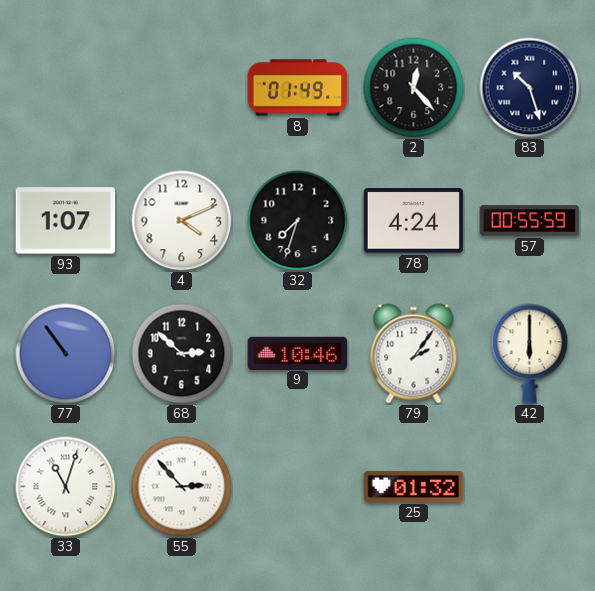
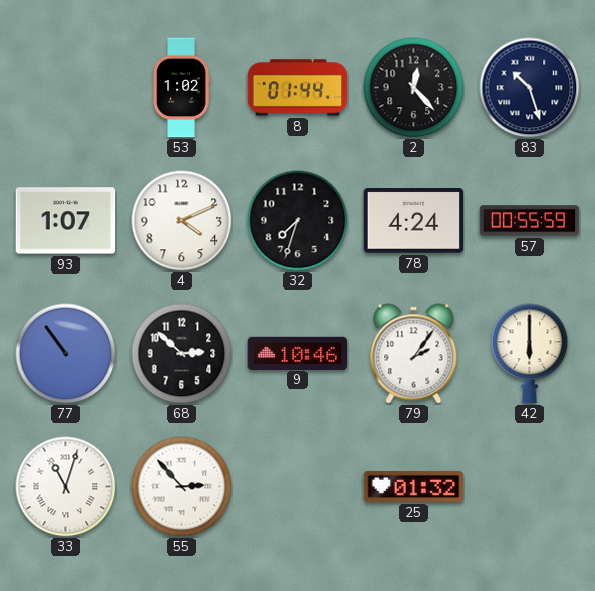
53: none -> 1:02
8: 01:49 -> 01:44
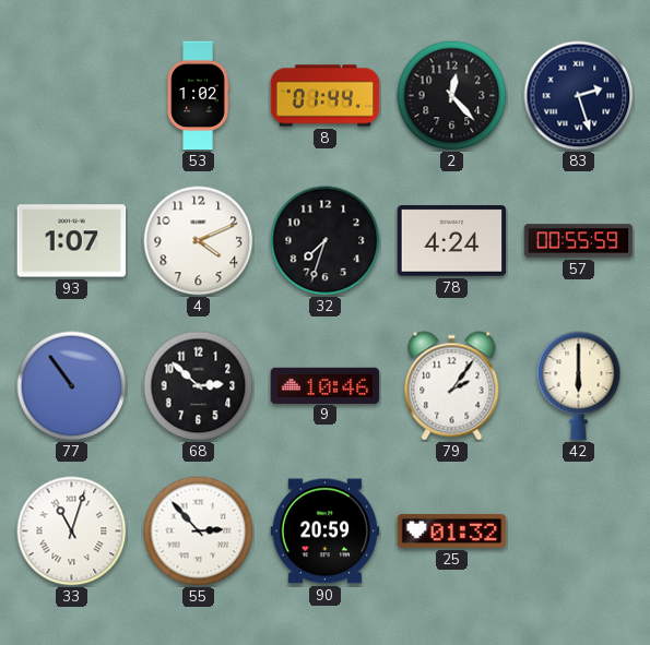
83: 10:27 -> 2:27
90: none -> 20:59
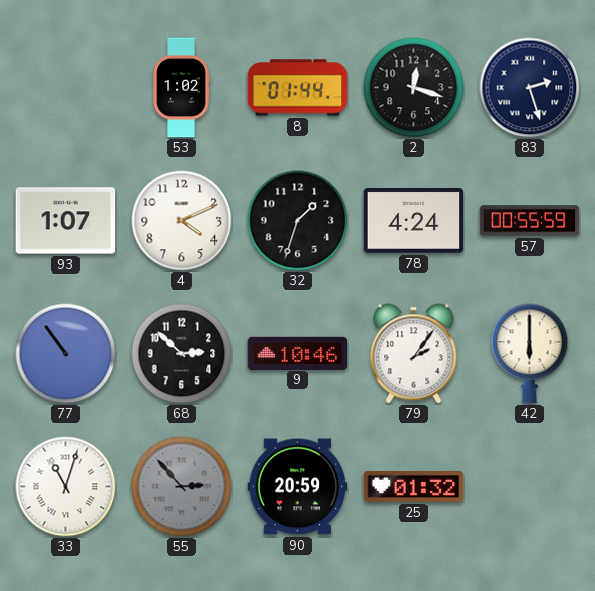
2: 12:23 -> 12:18
32: 7:33 -> 1:33
55 dial: white -> grey
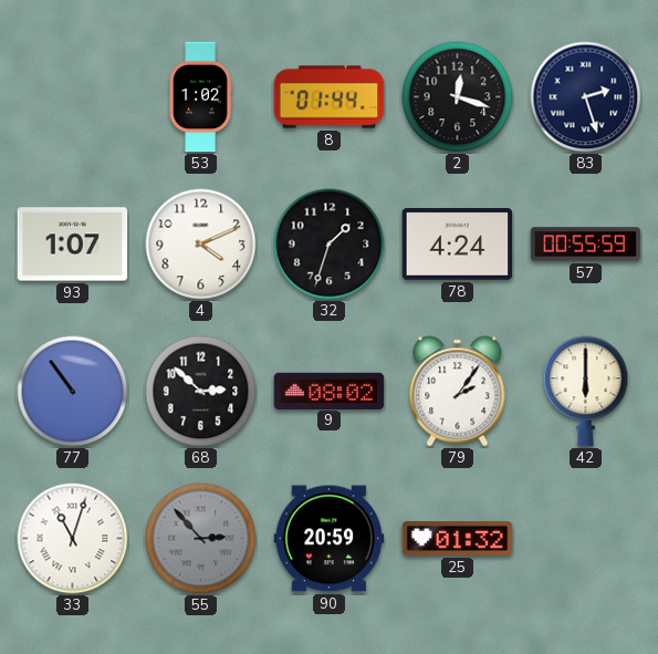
9: 10:46 -> 08:02
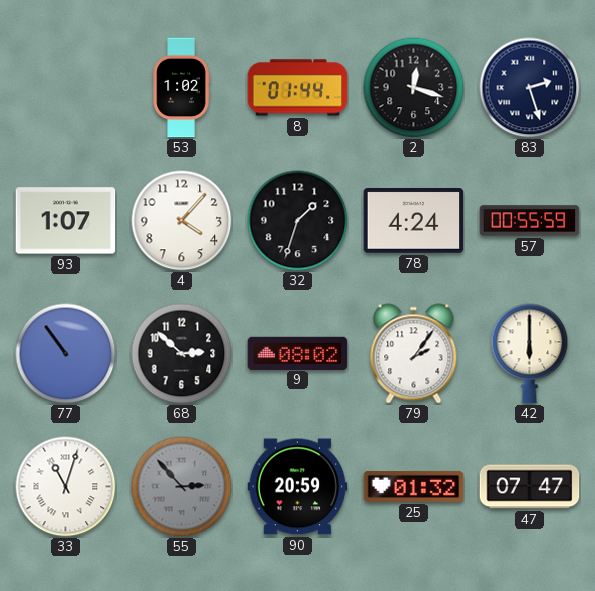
4: 4:11 -> 4:07
47: none -> 07:47
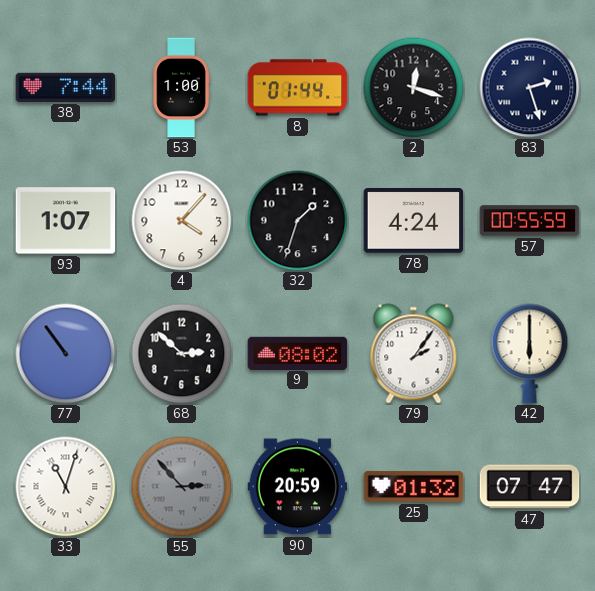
38: none -> 7:44
53: 1:02 -> 1:00
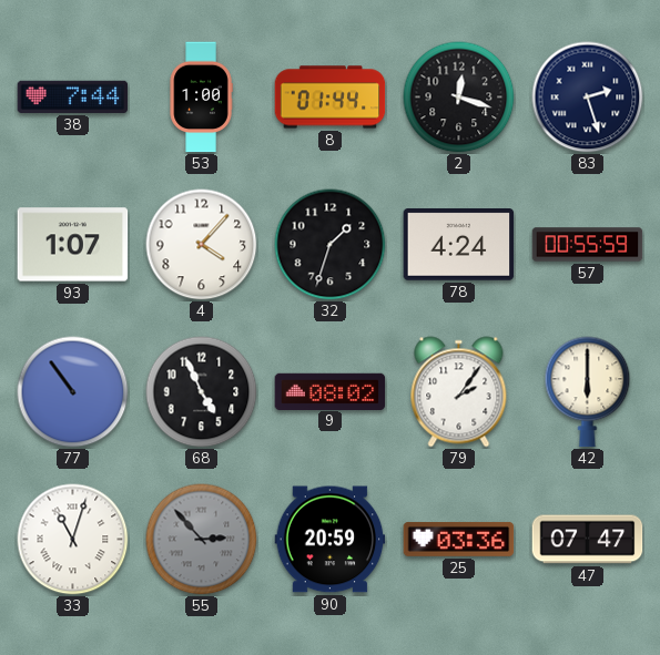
68: 2:52 -> 4:56
25: 01:32 -> 03:36
